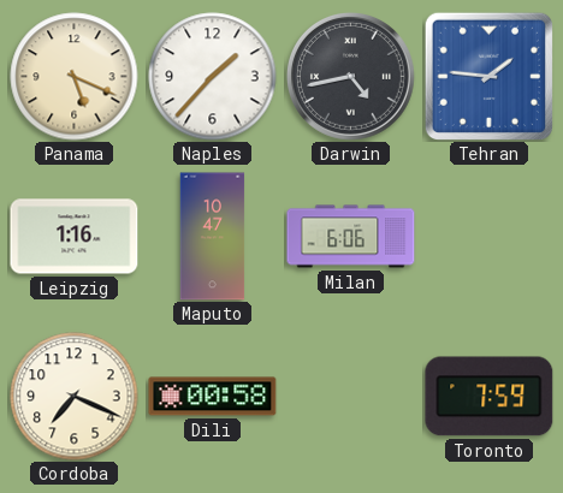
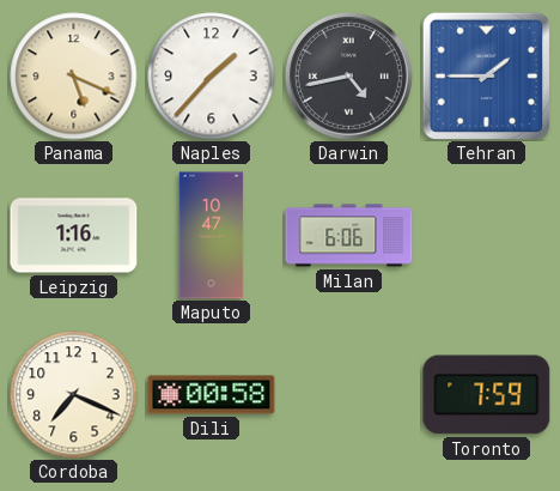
Tehran: 1:46 -> 1:45
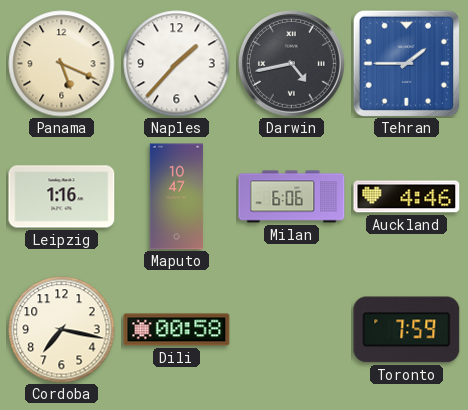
Auckland: none -> 4:46
Cordoba: 7:19 -> 7:17
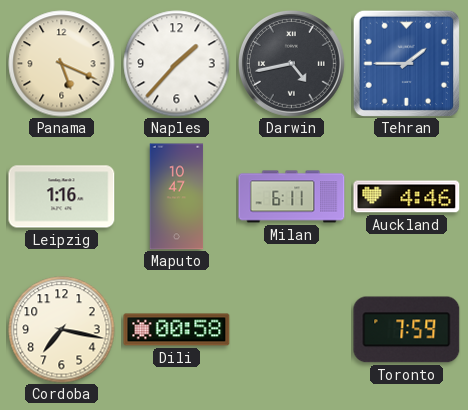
Milan: 6:06 -> 6:11
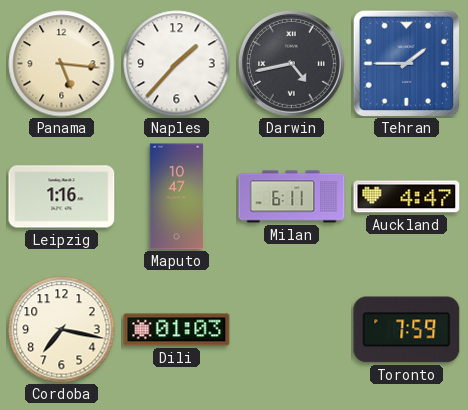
Panama: 5:19 -> 5:16
Auckland: 4:46 -> 4:47
Dili: 00:58 -> 01:03
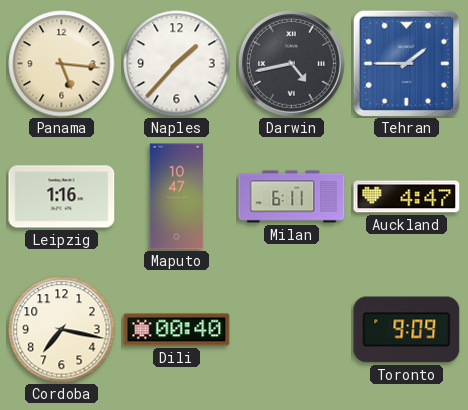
Dili: 01:03 -> 00:40
Toronto: 7:59 -> 9:09
